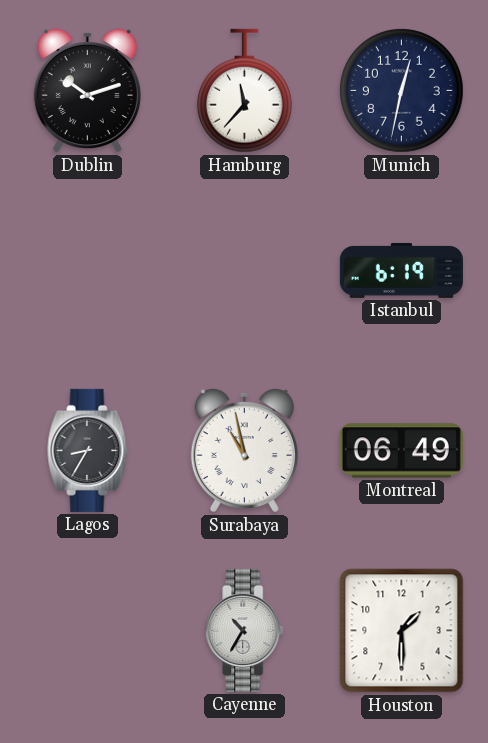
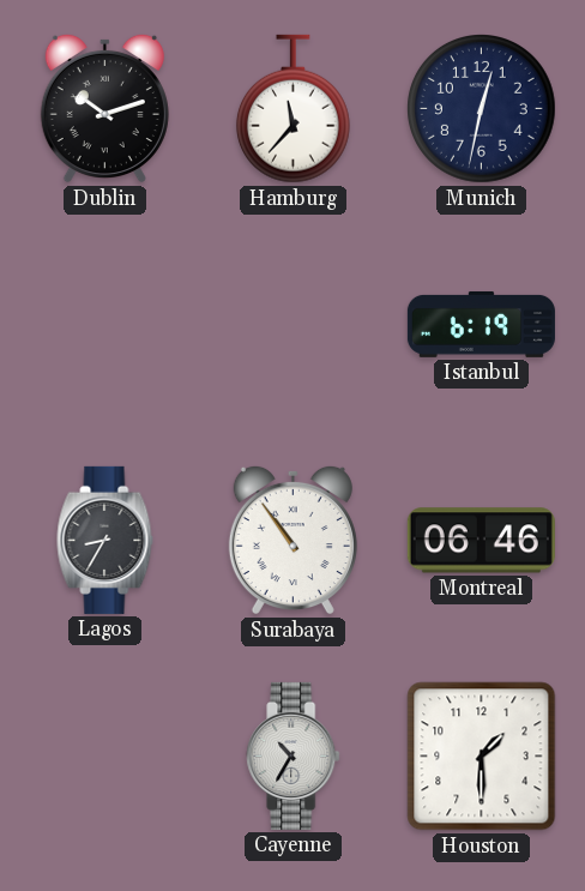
Surabaya: 10:58 -> 10:54
Montreal: 06:49 -> 06:46
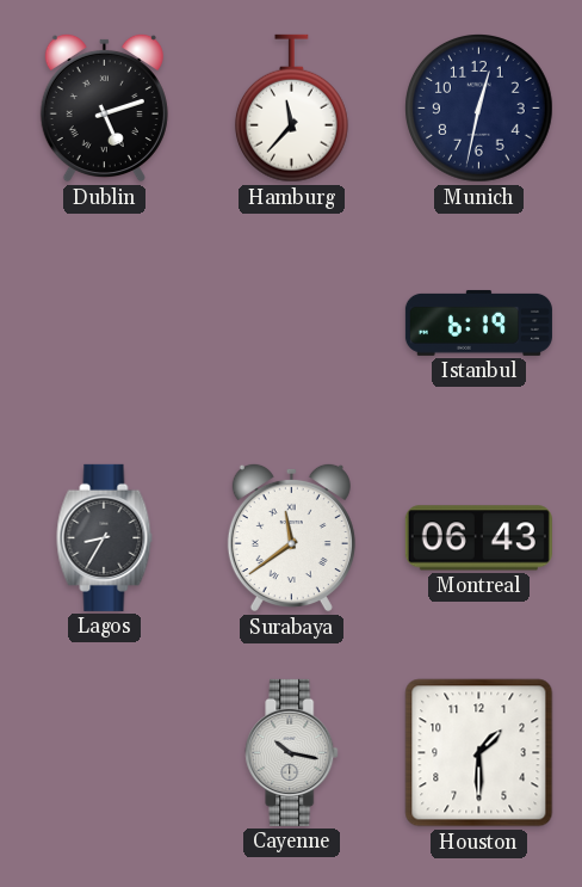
Dublin: 10:12 -> 5:12
Surabaya: 10:54 -> 11:39
Montreal: 06:46 -> 06:43
Cayenne: 10:35 -> 10:17
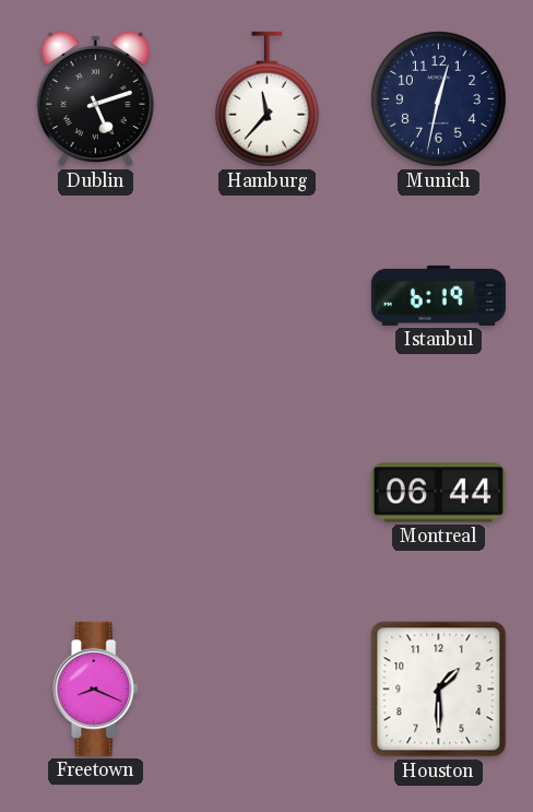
Lagos: 8:35 -> none
Surabaya: 11:39 -> none
Montreal: 06:43 -> 06:44
Freetown: none -> 8:19
Cayenne: 10:17 -> none
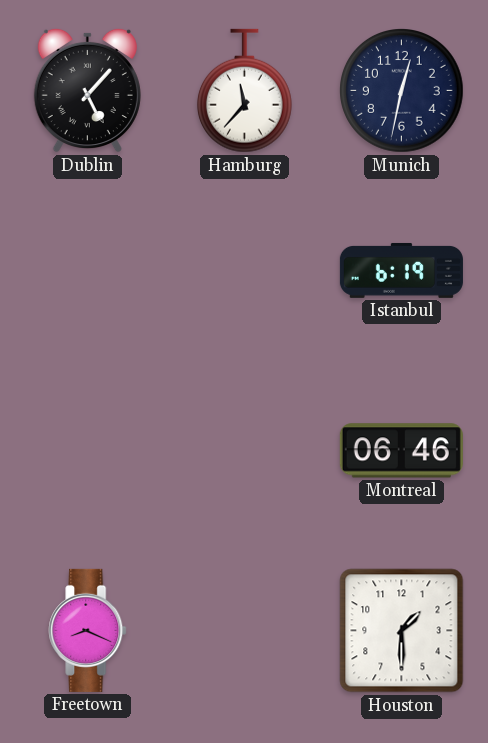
Dublin: 5:12 -> 5:07
Montreal: 06:44 -> 06:46
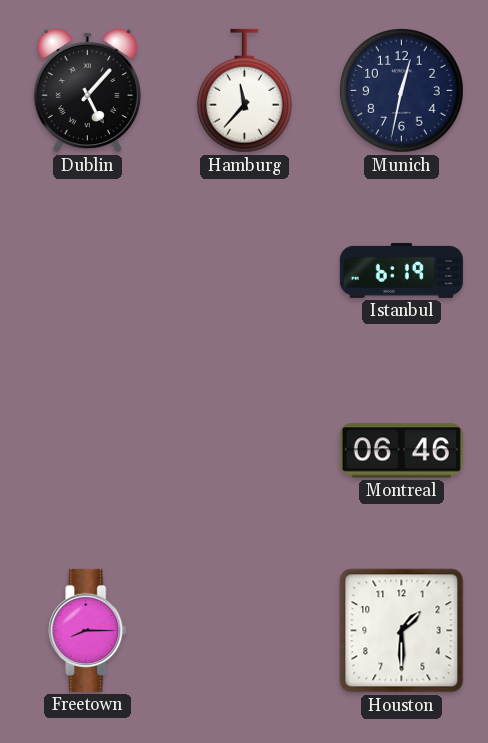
Freetown: 8:19 -> 8:15
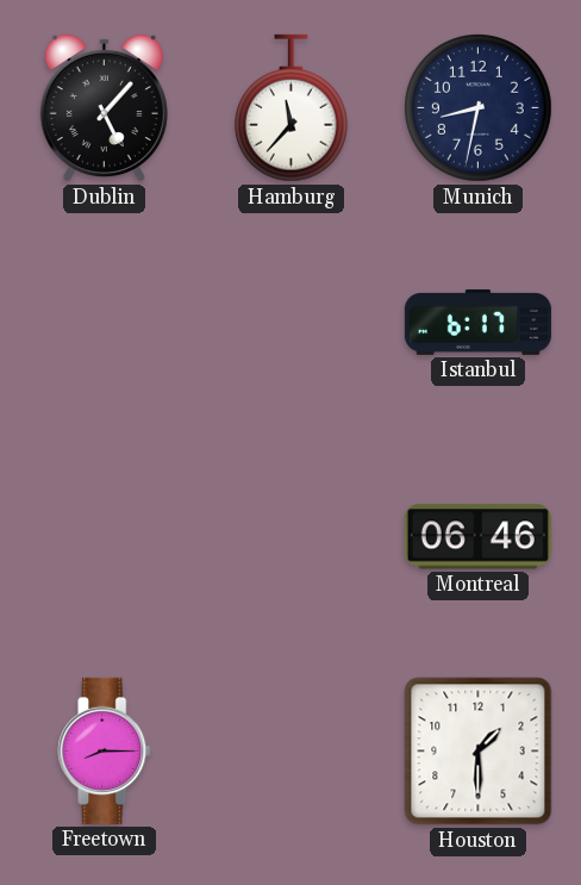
Munich: 12:32 -> 8:32
Istanbul: 6:19 -> 6:17
